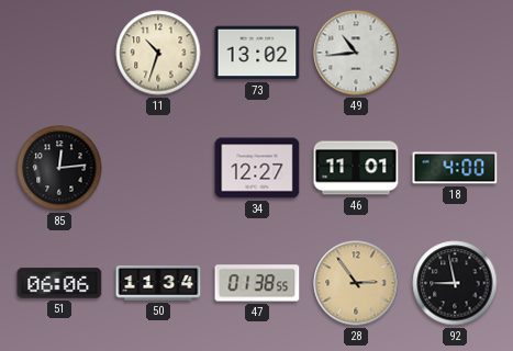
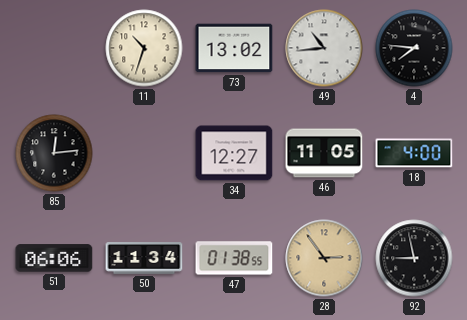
4: none -> 7:46
46: 11:01 -> 11:05
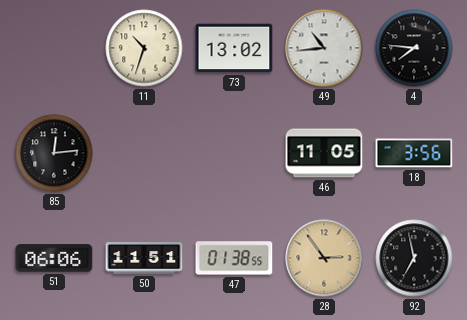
34: 12:27 -> none
18: 4:00 -> 3:56
50: 11:34 -> 11:51
92: 8:58 -> 6:58
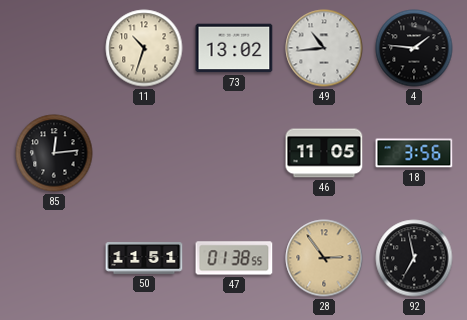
4: 7:46 -> 1:46
51: 06:06 -> none
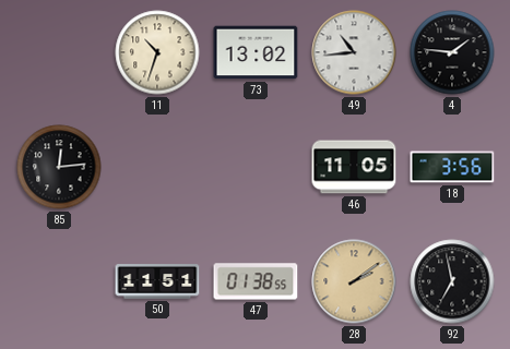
28: 2:54 -> 2:09
